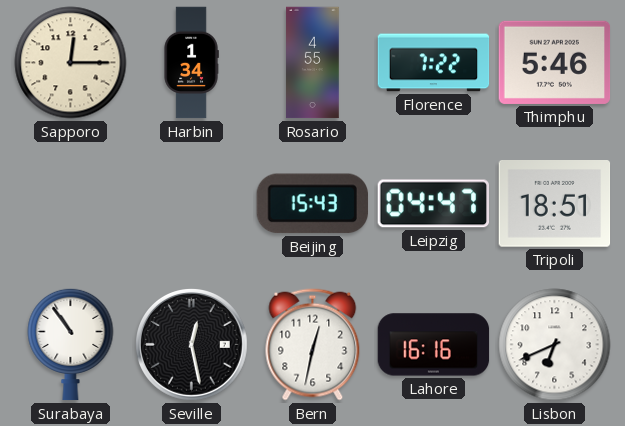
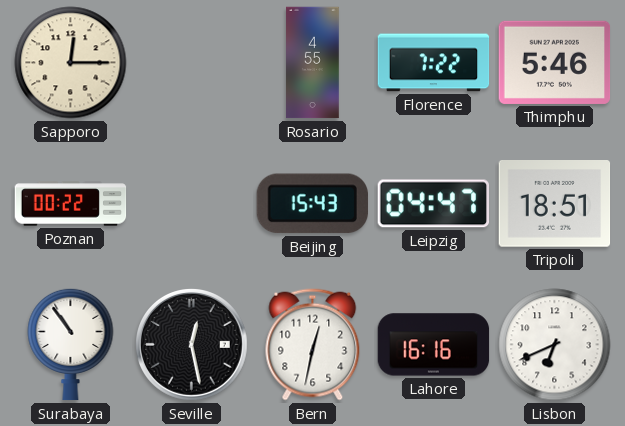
Harbin: 1:34 -> none
Poznan: none -> 00:22
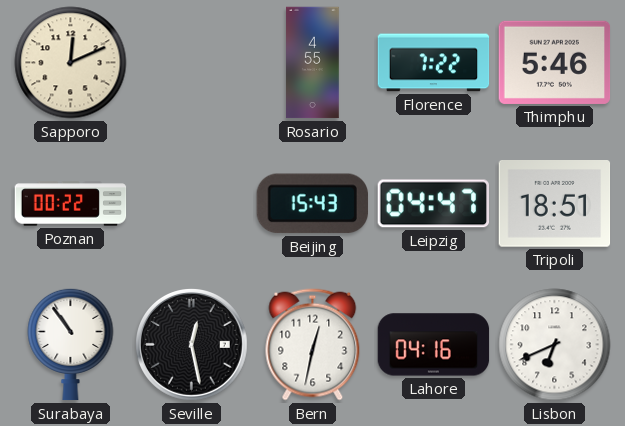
Sapporo: 12:15 -> 12:11
Lahore: 16:16 -> 04:16
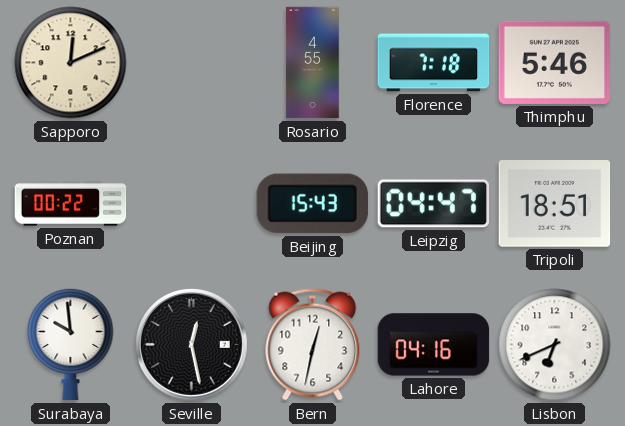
Florence: 7:22 -> 7:18
Surabaya: 10:54 -> 9:59
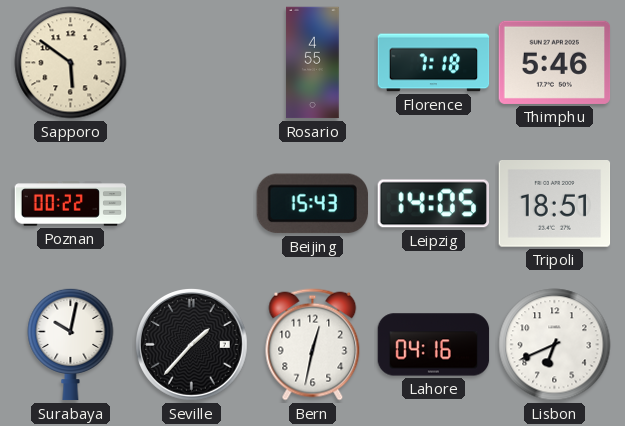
Sapporo: 12:11 -> 5:51
Leipzig: 04:47 -> 14:05
Surabaya: 9:59 -> 10:02
Seville: 12:28 -> 1:37
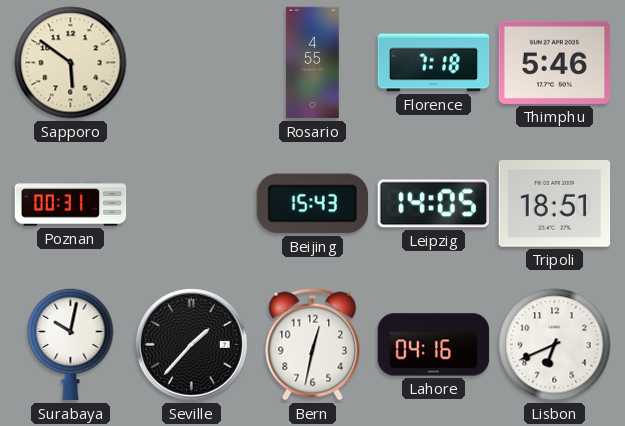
Poznan: 00:22 -> 00:31
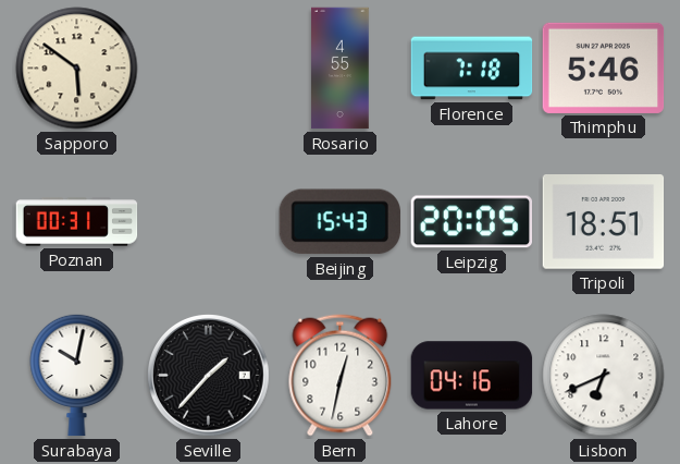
Leipzig: 14:05 -> 20:05
